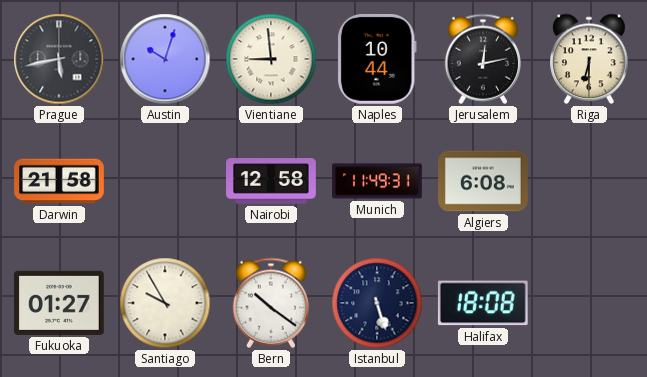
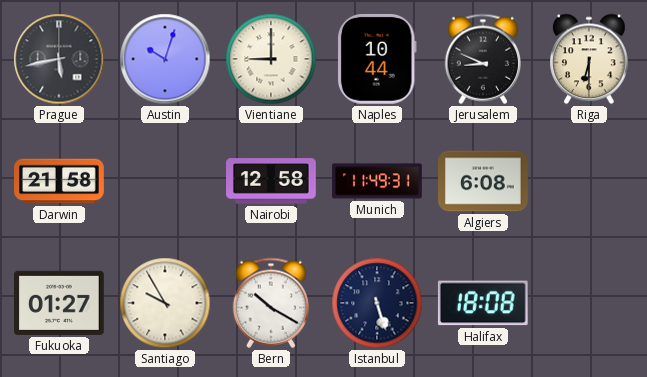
Vientiane: 8:59 -> 9:00
Jerusalem: 12:13 -> 8:49
Bern: 10:21 -> 10:20
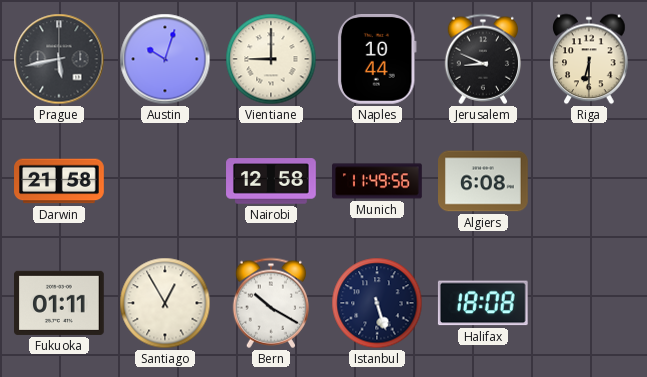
Munich: 11:49:31 -> 11:49:56
Fukuoka: 01:27 -> 01:11
Santiago: 9:55 -> 12:55
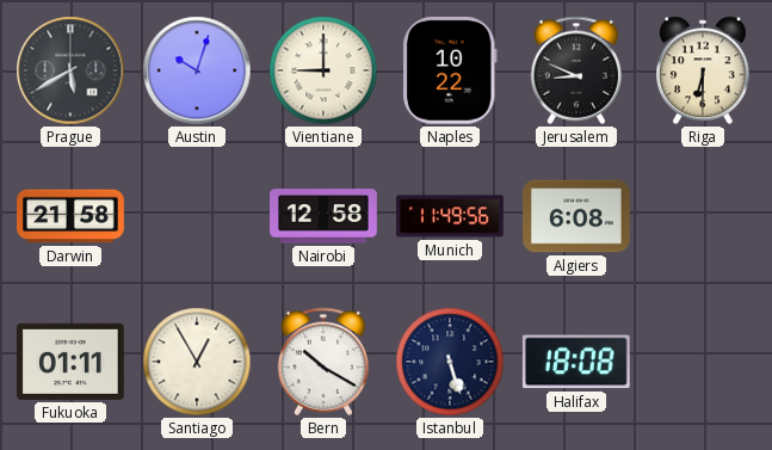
Prague: 5:43 -> 5:40
Naples: 10:44 -> 10:22
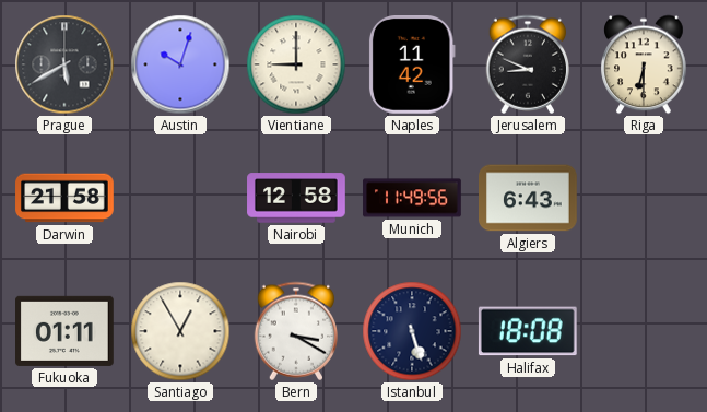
Naples: 10:22 -> 11:42
Algiers: 6:08 -> 6:43
Bern: 10:20 -> 3:20
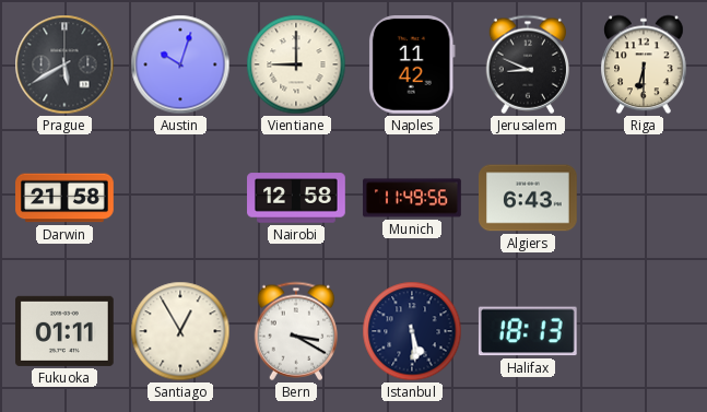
Istanbul: 5:27 -> 5:29
Halifax: 18:08 -> 18:13
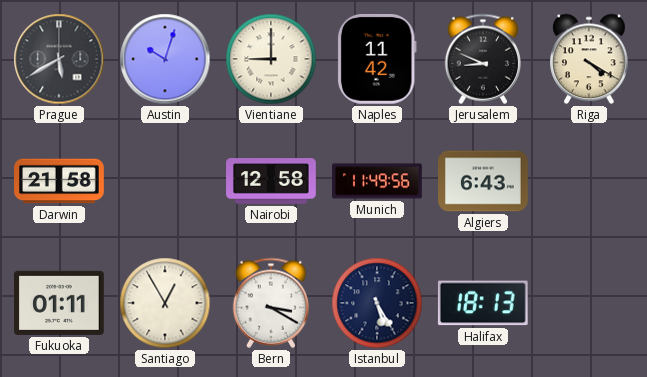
Riga: 6:30 -> 4:20
Istanbul: 5:29 -> 5:25
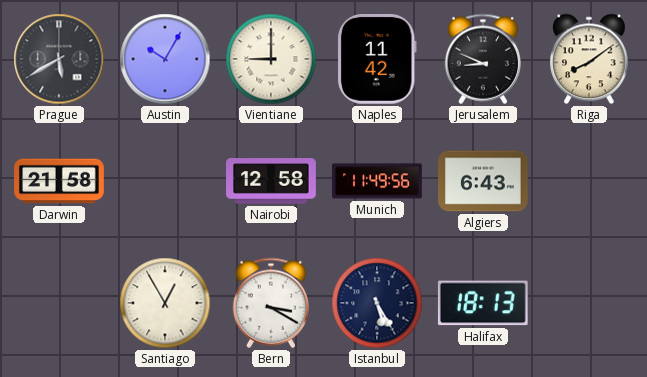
Austin: 10:03 -> 10:05
Riga: 4:20 -> 8:09
Fukuoka: 01:11 -> none
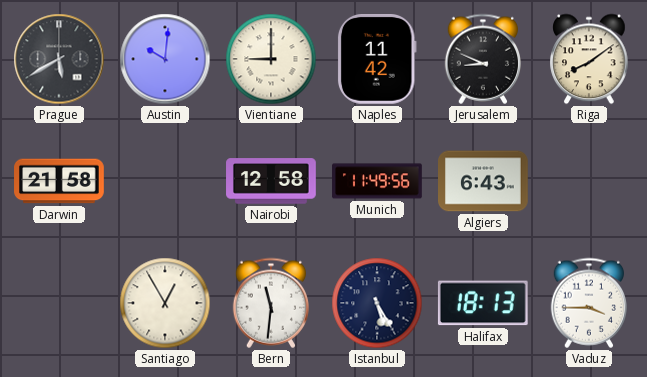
Austin: 10:05 -> 10:01
Bern: 3:20 -> 11:31
Vaduz: none -> 3:45
